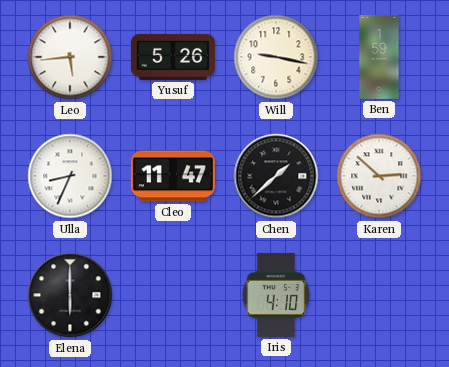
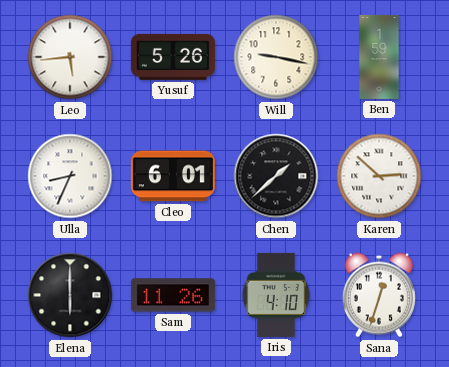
Cleo: 11:47 -> 6:01
Sam: none -> 11:26
Sana: none -> 12:33
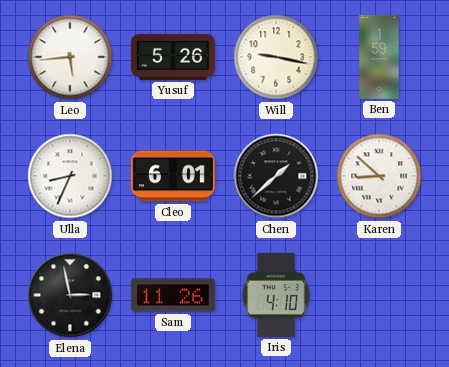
Karen: 2:52 -> 8:52
Elena: 6:00 -> 2:58
Sana: 12:33 -> none
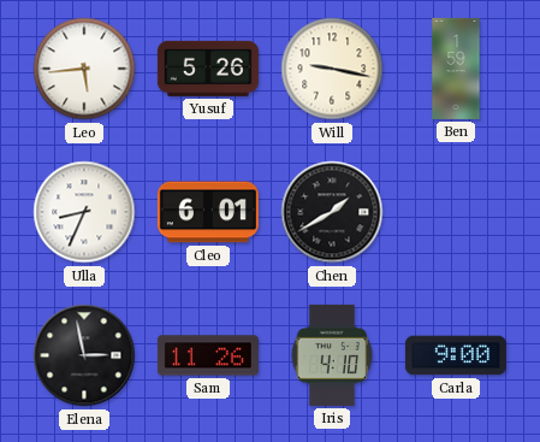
Chen: 1:38 -> 1:40
Karen: 8:52 -> none
Carla: none -> 9:00
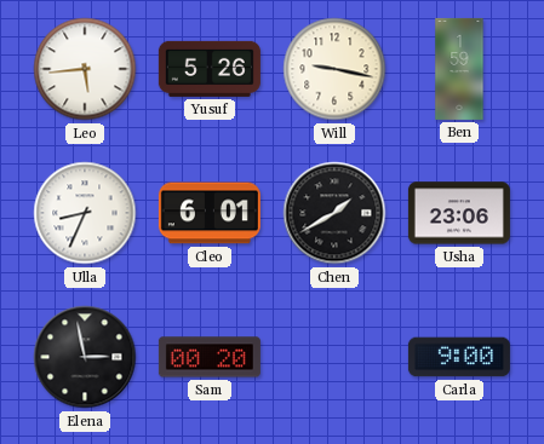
Usha: none -> 23:06
Sam: 11:26 -> 00:20
Iris: 4:10 -> none
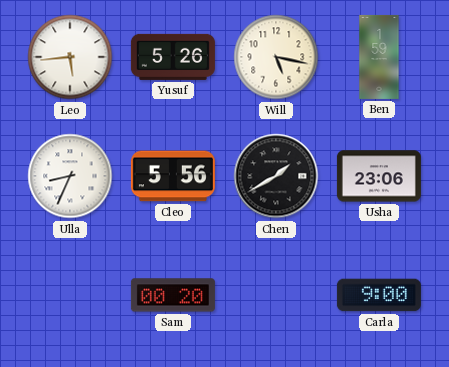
Will: 9:17 -> 5:17
Cleo: 6:01 -> 5:56
Elena: 2:58 -> none
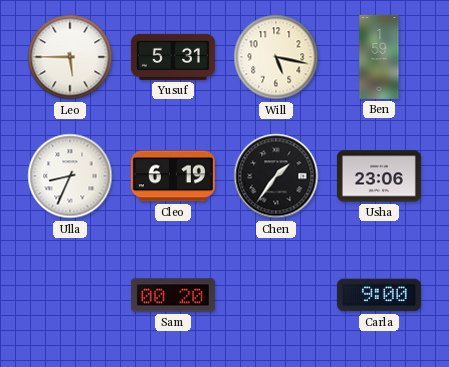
Leo: 5:44 -> 5:45
Yusuf: 5:26 -> 5:31
Cleo: 5:56 -> 6:19
Chen: 1:40 -> 1:36
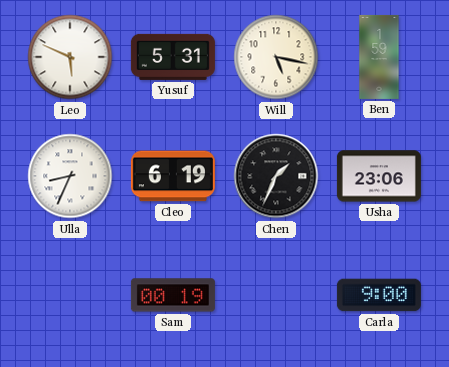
Leo: 5:45 -> 5:49
Chen: 1:36 -> 1:34
Sam: 00:20 -> 00:19
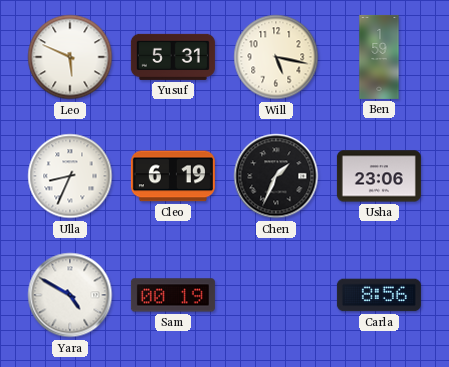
Yara: none -> 4:50
Carla: 9:00 -> 8:56
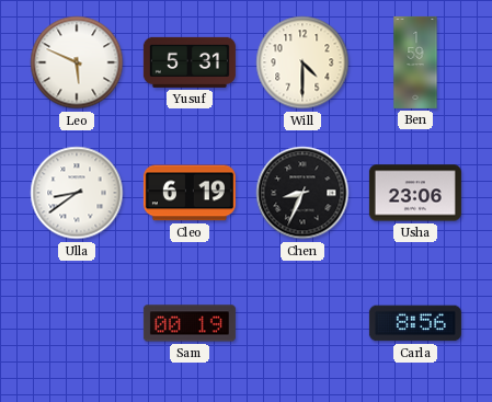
Will: 5:17 -> 4:30
Ulla: 8:34 -> 8:39
Chen: 1:34 -> 8:34
Yara: 4:50 -> none
